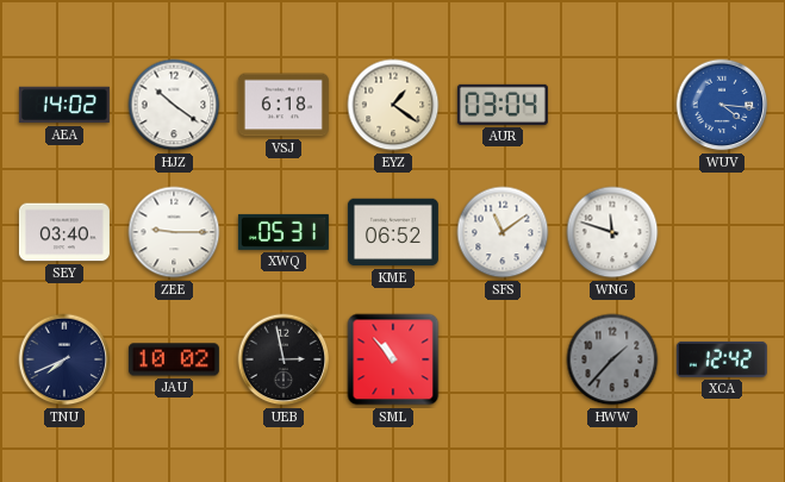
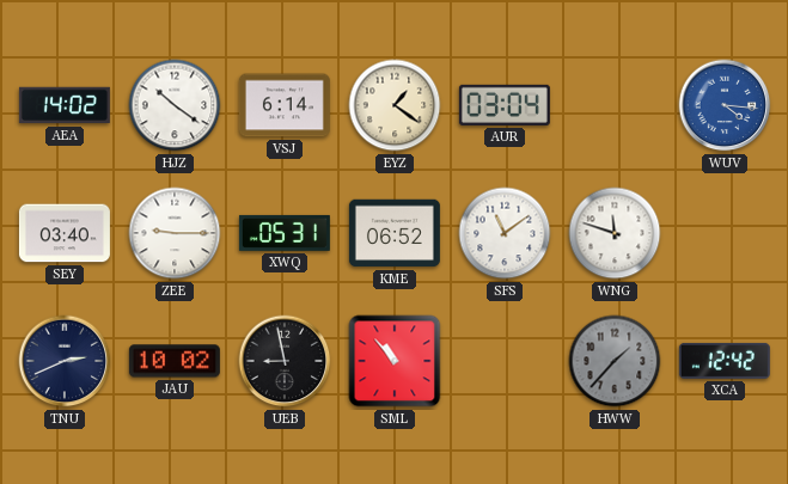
VSJ: 6:18 -> 6:14
TNU: 7:41 -> 2:41
UEB: 2:58 -> 8:58
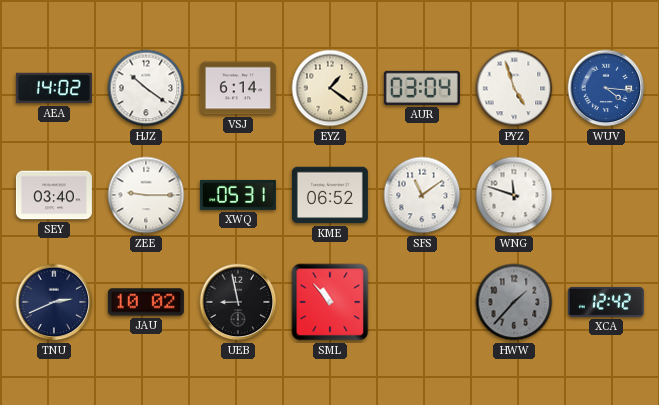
PYZ: none -> 4:57
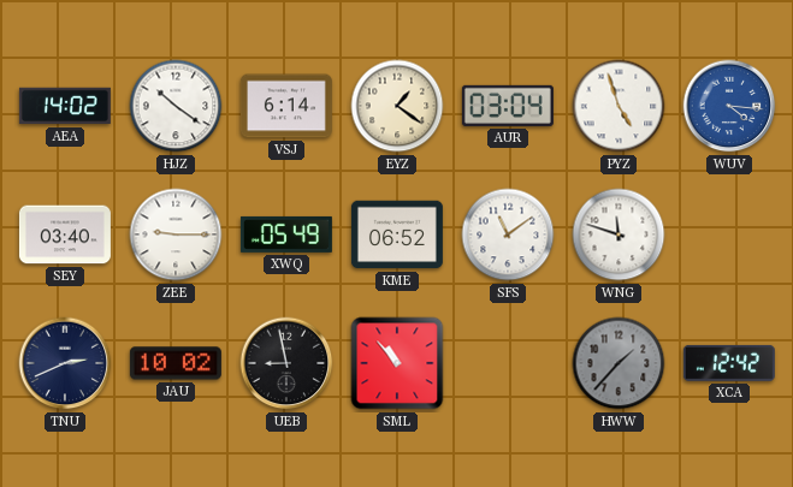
XWQ: 05:31 -> 05:49
